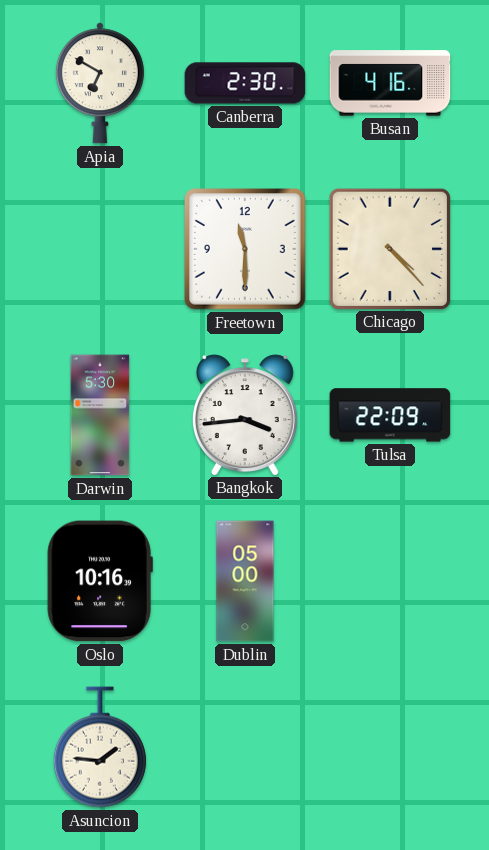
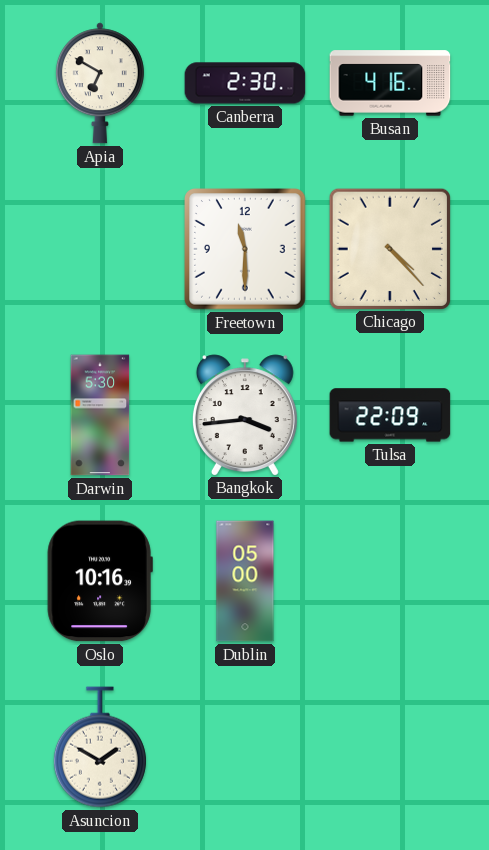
Asuncion: 1:46 -> 1:50
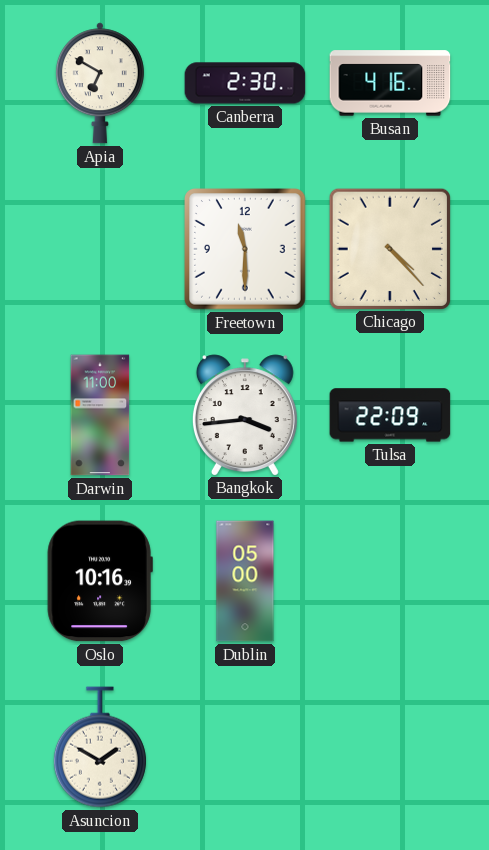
Darwin: 5:30 -> 11:00
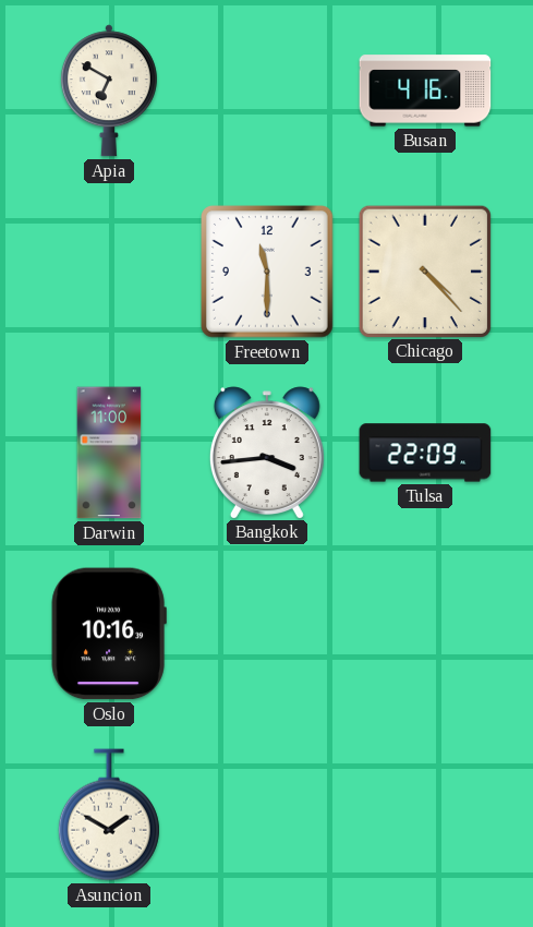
Canberra: 2:30 -> none
Dublin: 05:00 -> none
